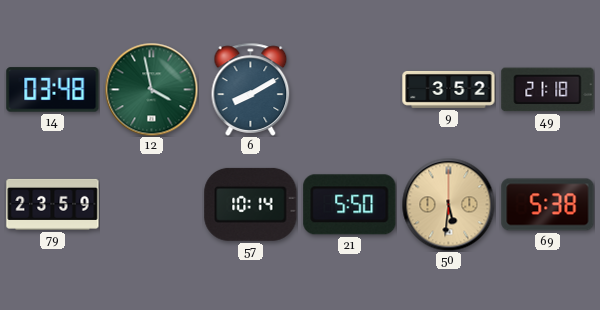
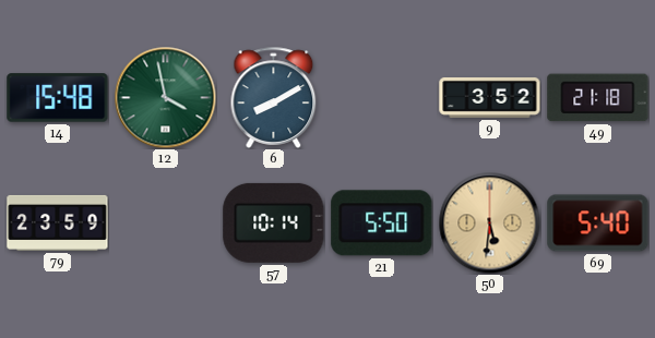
14: 03:48 -> 15:48
69: 5:38 -> 5:40
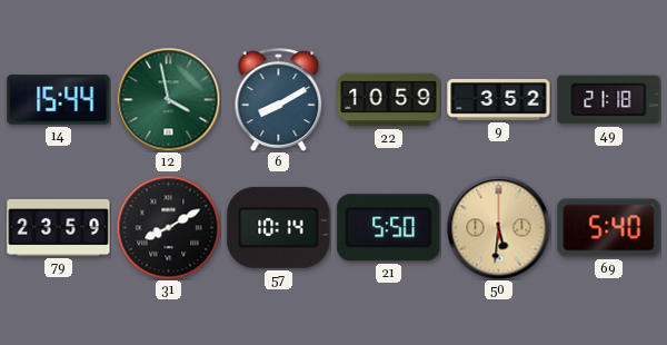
14: 15:48 -> 15:44
22: none -> 10:59
31: none -> 8:10
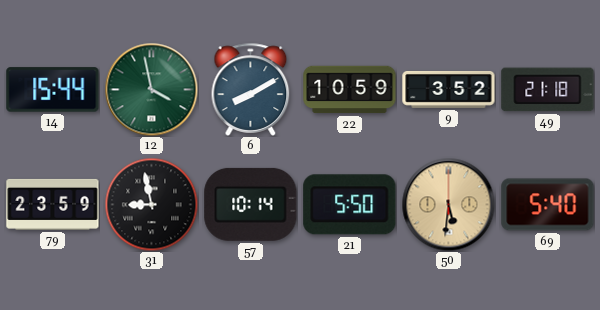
31: 8:10 -> 8:58
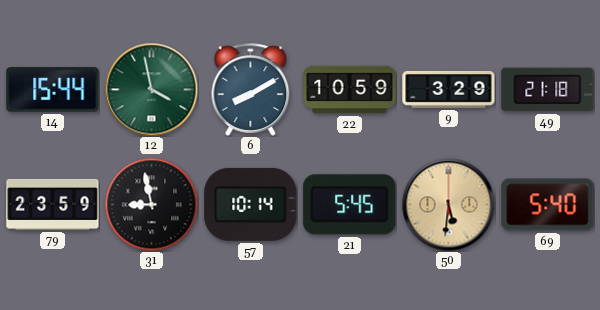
9: 3:52 -> 3:29
21: 5:50 -> 5:45
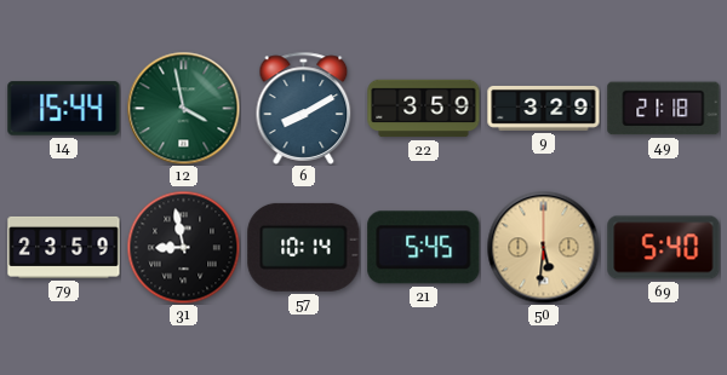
22: 10:59 -> 3:59
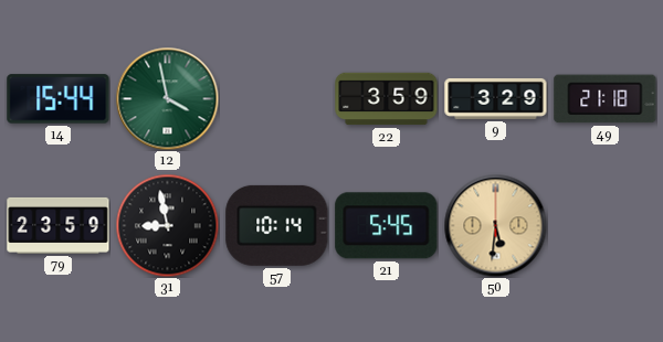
6: 8:10 -> none
69: 5:40 -> none
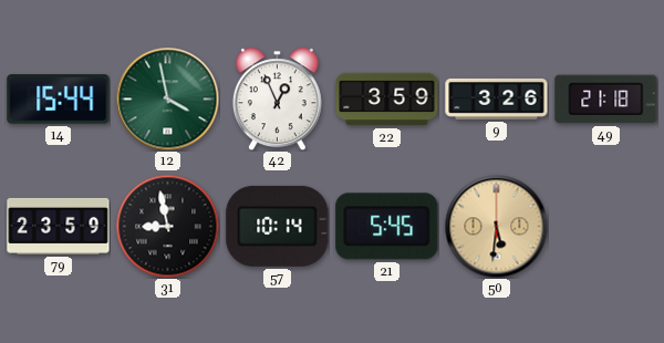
42: none -> 12:56
9: 3:29 -> 3:26
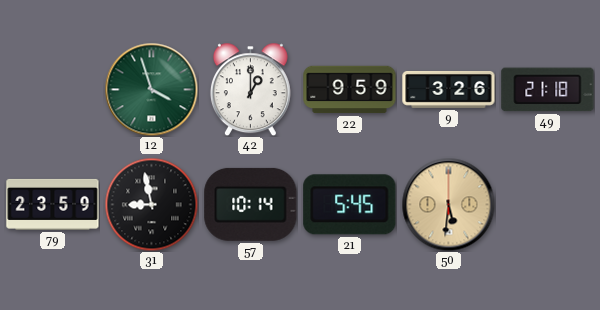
14: 15:44 -> none
12: 3:58 -> 3:57
42: 12:56 -> 1:00
22: 3:59 -> 9:59
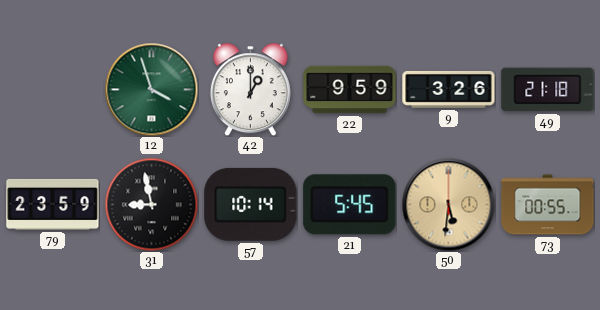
73: none -> 00:55
